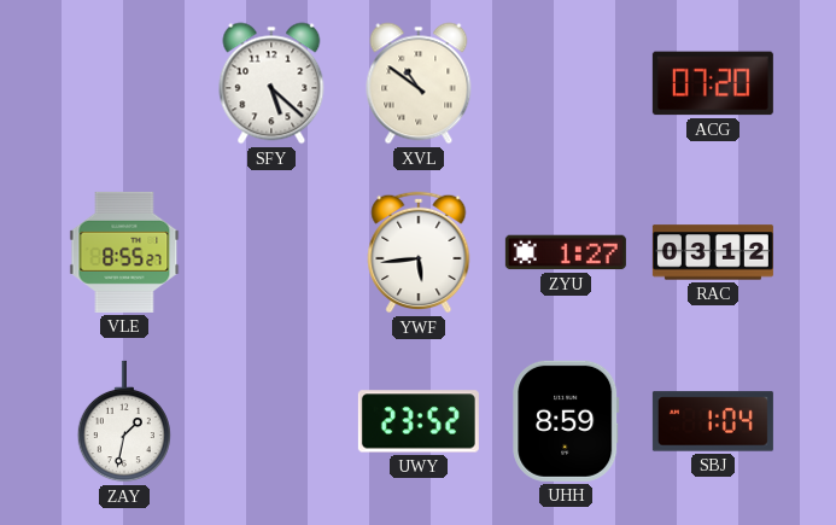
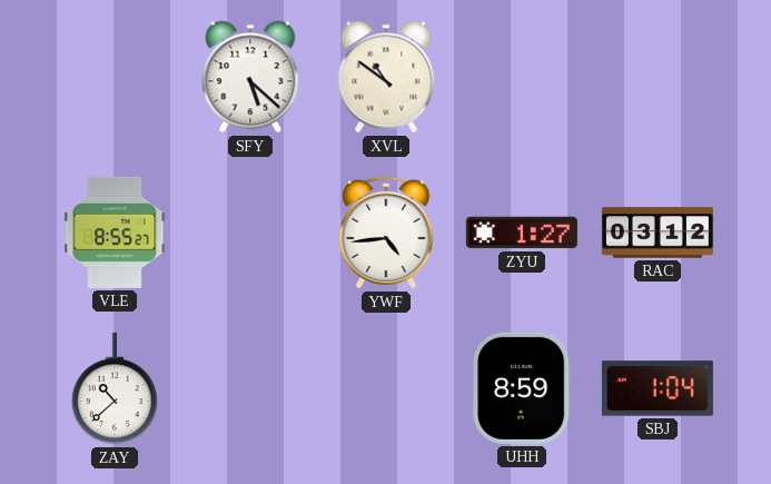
ACG: 07:20 -> none
YWF: 5:44 -> 4:44
ZAY: 1:32 -> 10:38
UWY: 23:52 -> none
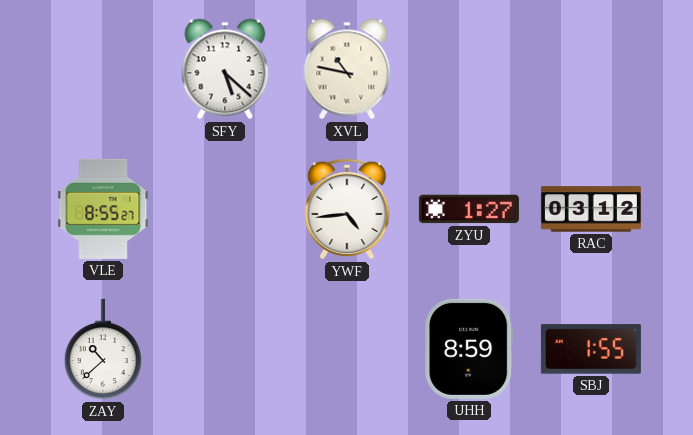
XVL: 10:51 -> 10:47
SBJ: 1:04 -> 1:55
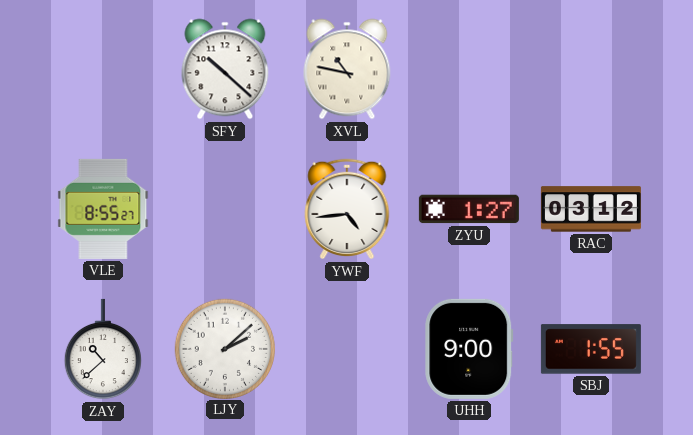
SFY: 5:22 -> 10:22
LJY: none -> 2:08
UHH: 8:59 -> 9:00
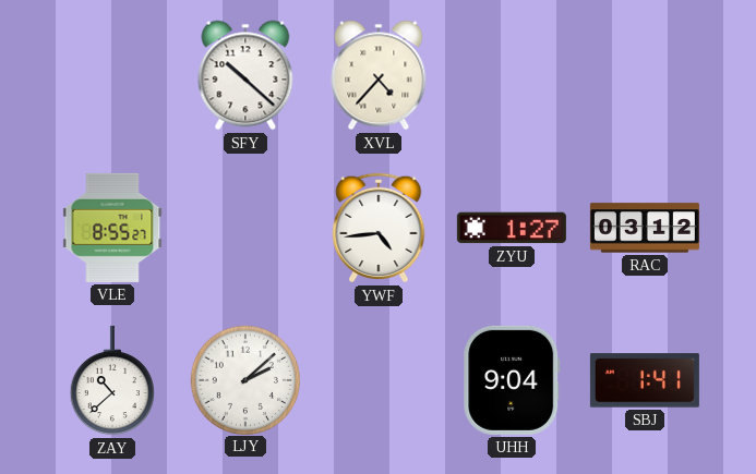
XVL: 10:47 -> 4:37
UHH: 9:00 -> 9:04
SBJ: 1:55 -> 1:41
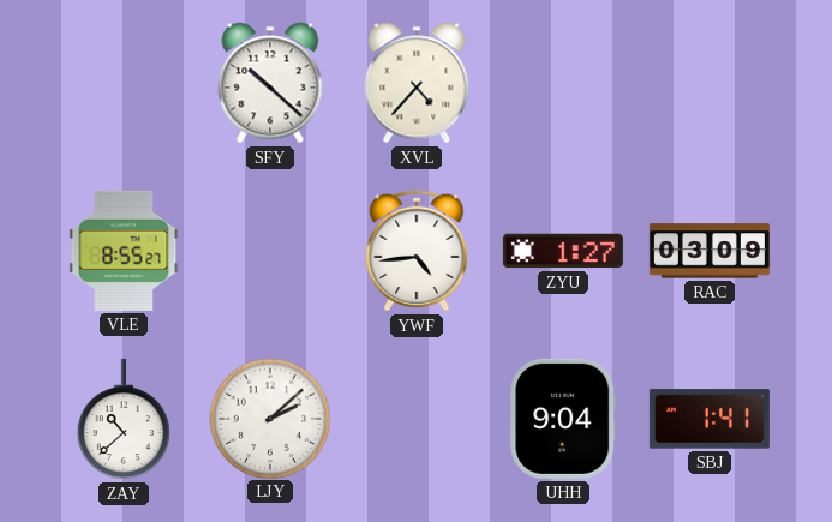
RAC: 03:12 -> 03:09
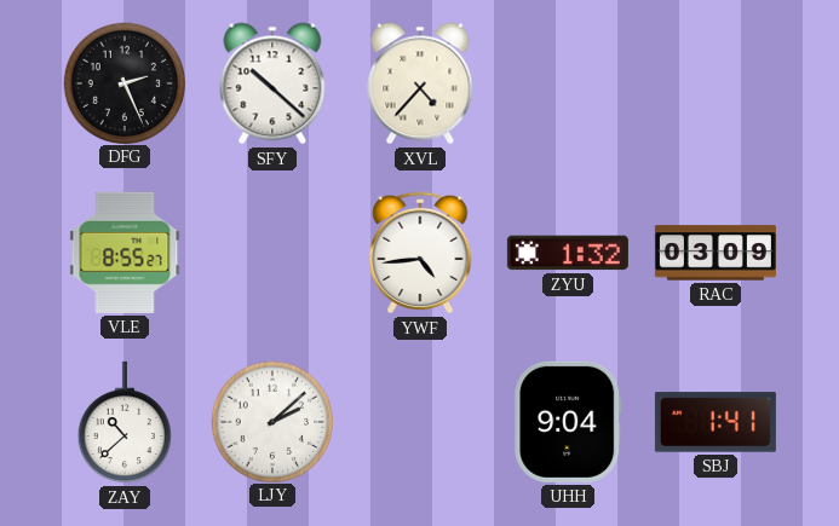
DFG: none -> 2:26
ZYU: 1:27 -> 1:32
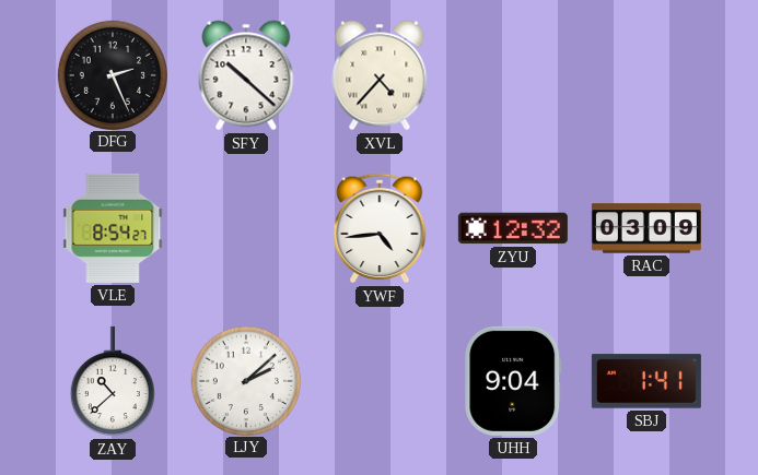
VLE: 8:55 -> 8:54
ZYU: 1:32 -> 12:32
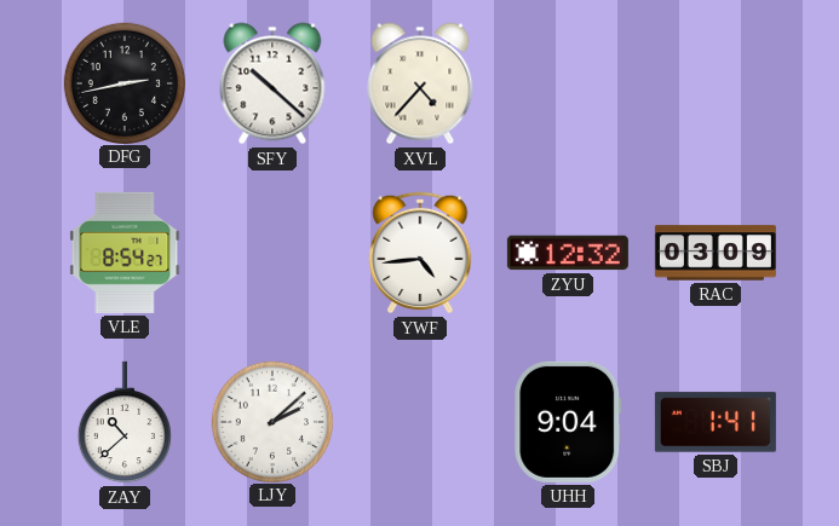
DFG: 2:26 -> 2:43
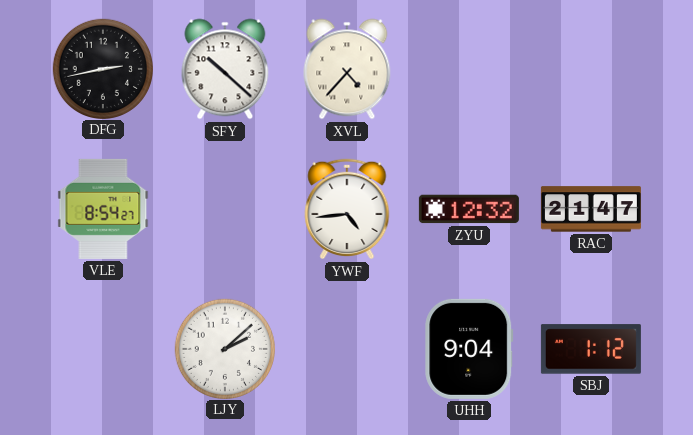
RAC: 03:09 -> 21:47
ZAY: 10:38 -> none
SBJ: 1:41 -> 1:12
